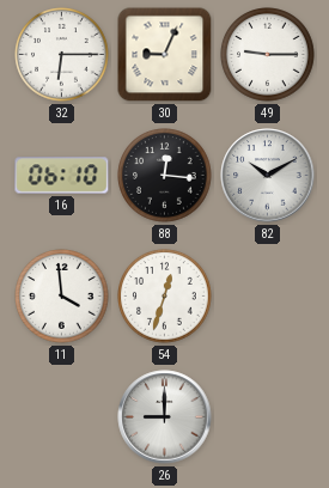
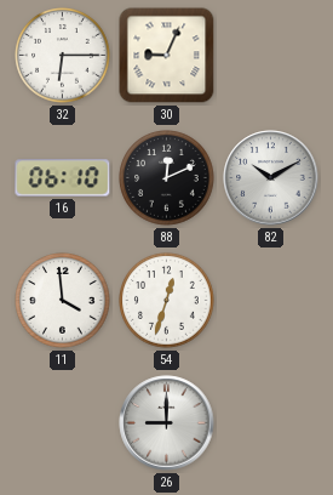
49: 9:15 -> none
88: 12:16 -> 12:11
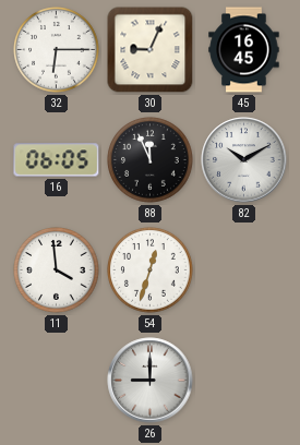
45: none -> 16:45
16: 06:10 -> 06:05
88: 12:11 -> 11:56
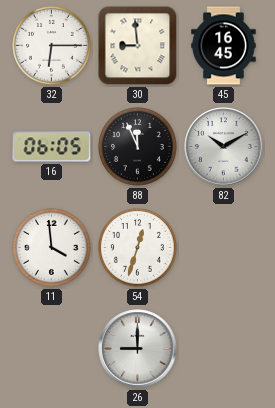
30: 9:04 -> 8:59
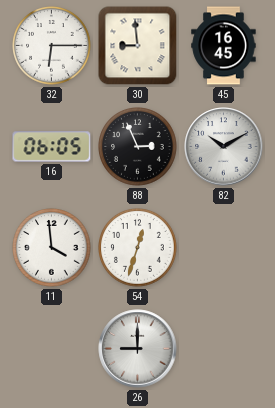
88: 11:56 -> 2:56
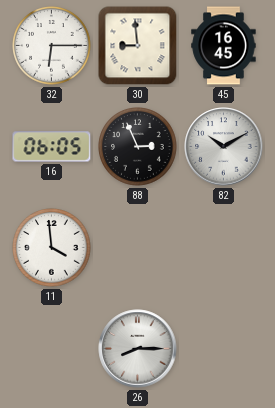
54: 12:33 -> none
26: 9:00 -> 8:15
